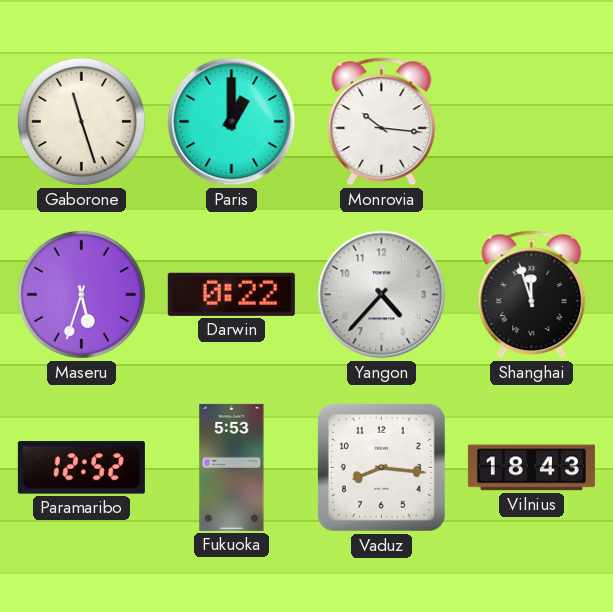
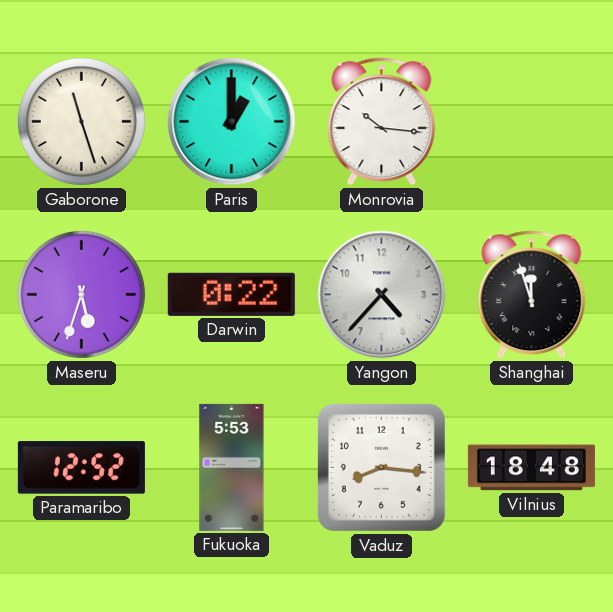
Vilnius: 18:43 -> 18:48
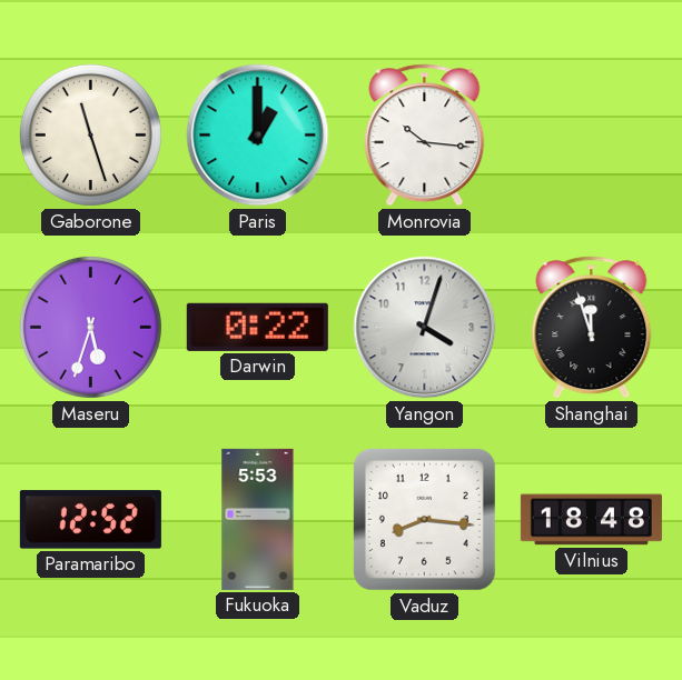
Yangon: 4:37 -> 4:03
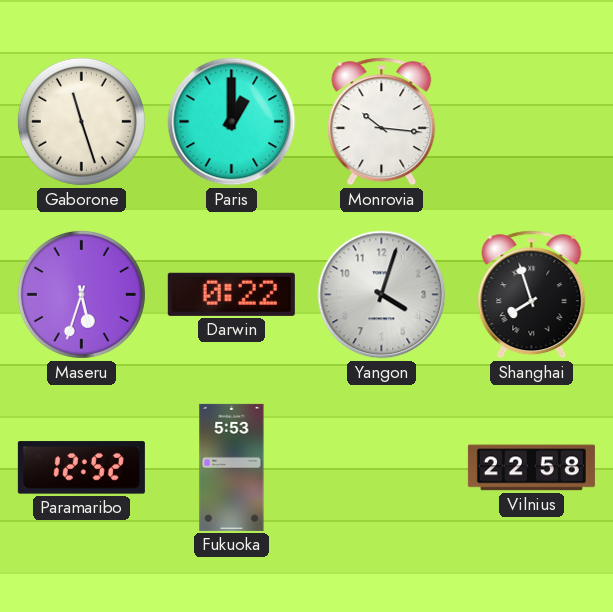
Shanghai: 11:57 -> 7:57
Vaduz: 8:16 -> none
Vilnius: 18:48 -> 22:58
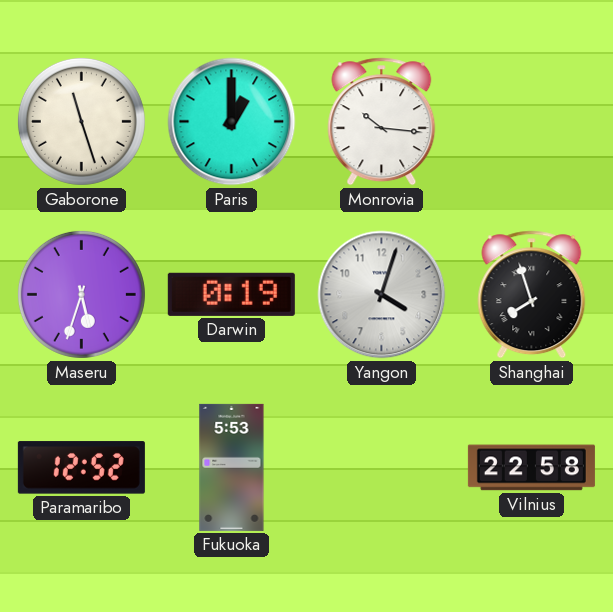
Darwin: 0:22 -> 0:19
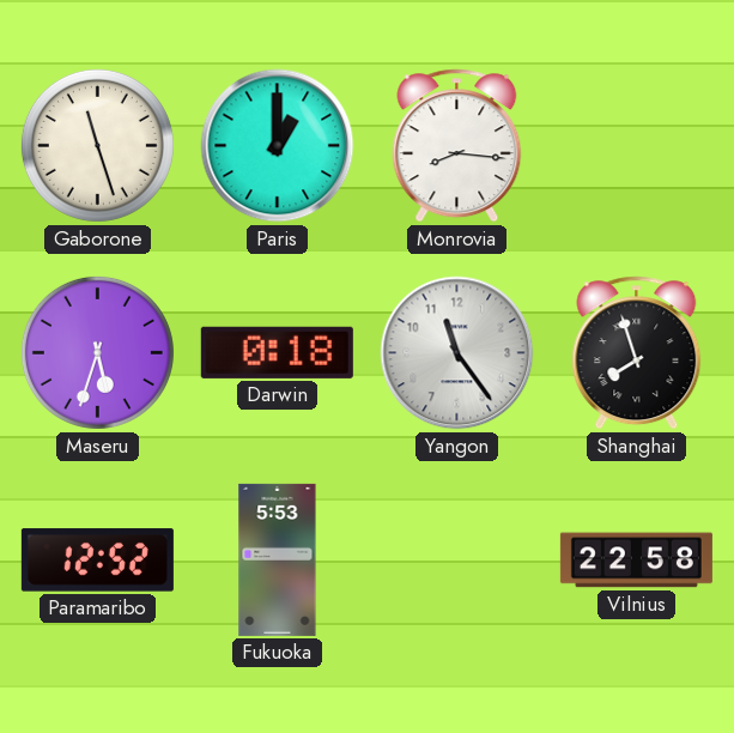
Monrovia: 10:16 -> 8:16
Darwin: 0:19 -> 0:18
Yangon: 4:03 -> 11:24
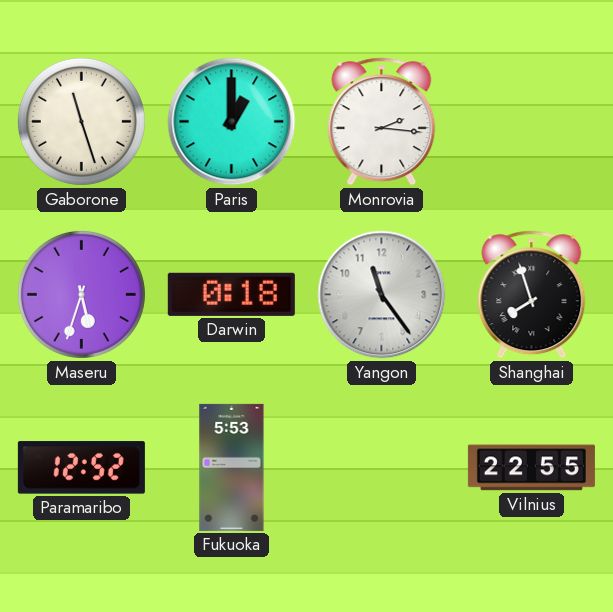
Monrovia: 8:16 -> 2:16
Vilnius: 22:58 -> 22:55
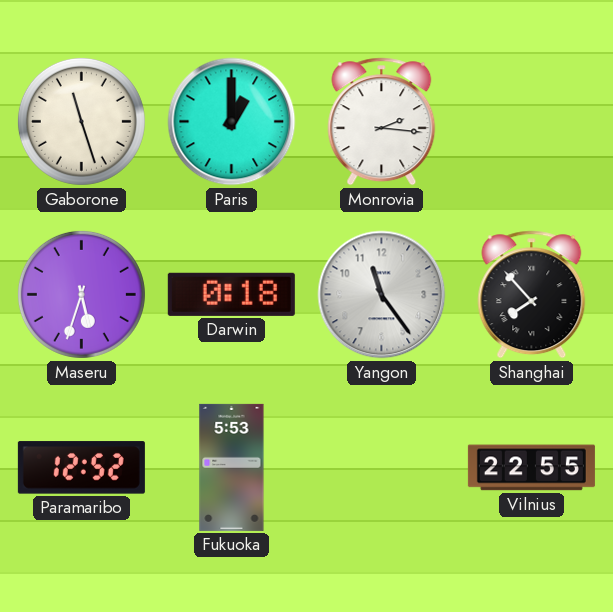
Shanghai: 7:57 -> 7:53
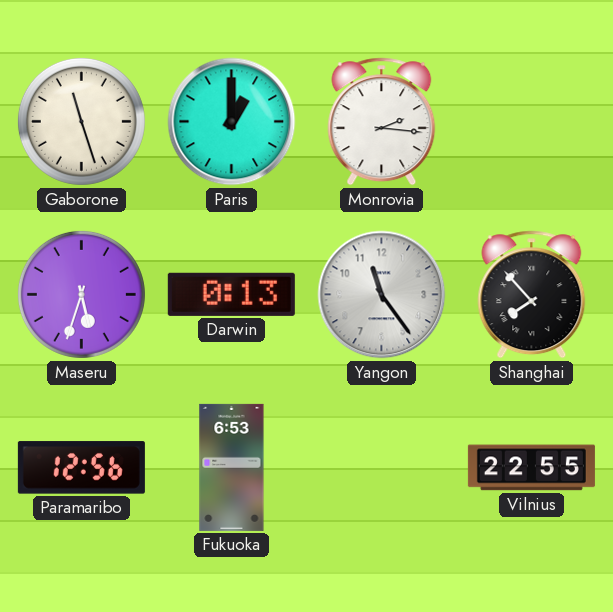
Darwin: 0:18 -> 0:13
Paramaribo: 12:52 -> 12:56
Fukuoka: 5:53 -> 6:53
